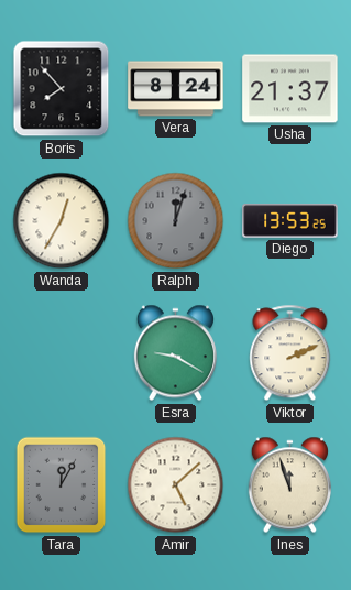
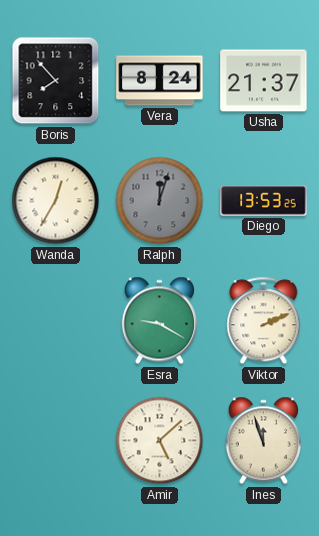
Tara: 12:05 -> none
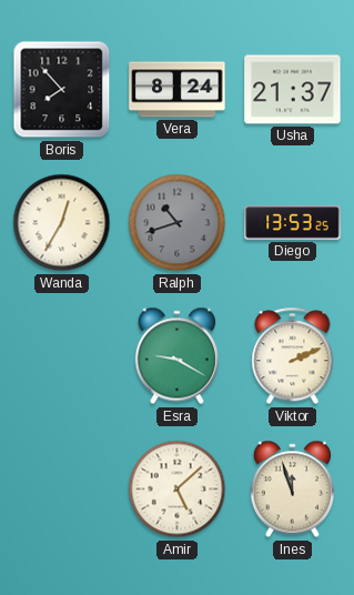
Ralph: 12:03 -> 10:42
